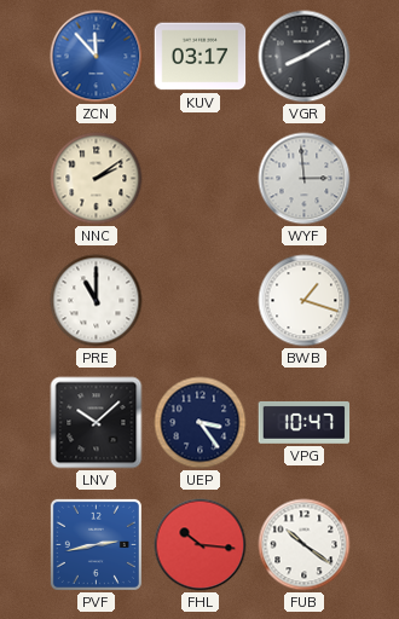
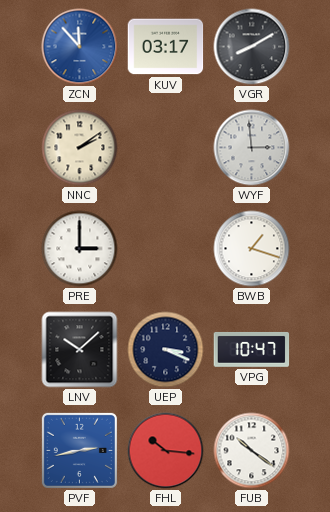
PRE: 11:00 -> 3:00
UEP: 3:24 -> 3:19
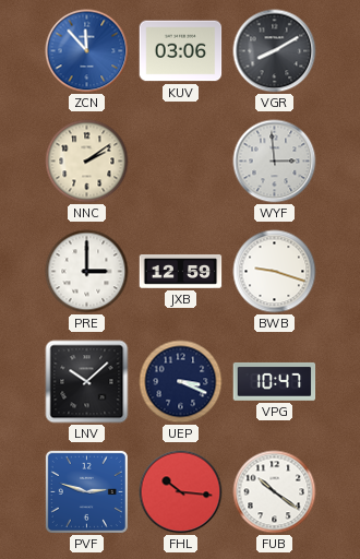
KUV: 03:17 -> 03:06
JXB: none -> 12:59
BWB: 1:18 -> 9:18
PVF: 2:43 -> 2:48
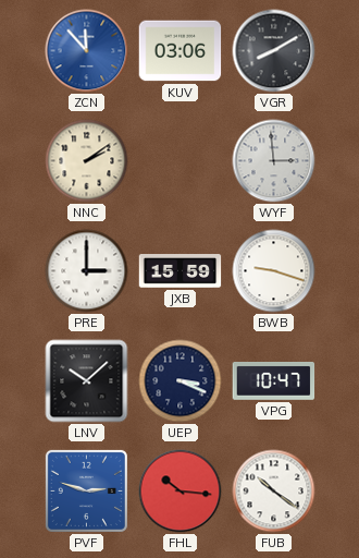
JXB: 12:59 -> 15:59
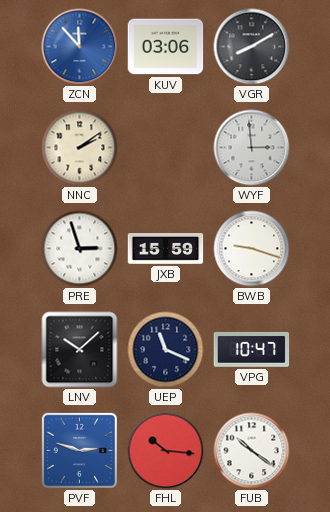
PRE: 3:00 -> 2:57
UEP: 3:19 -> 11:19
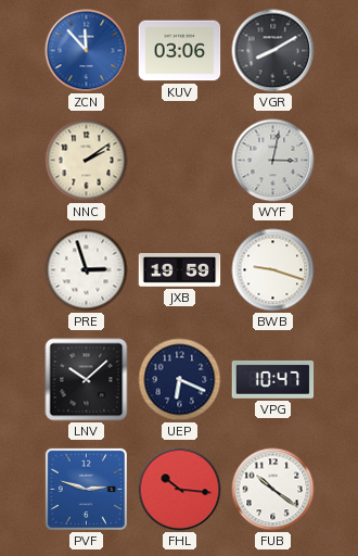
WYF: 2:59 -> 3:02
JXB: 15:59 -> 19:59
UEP: 11:19 -> 6:19
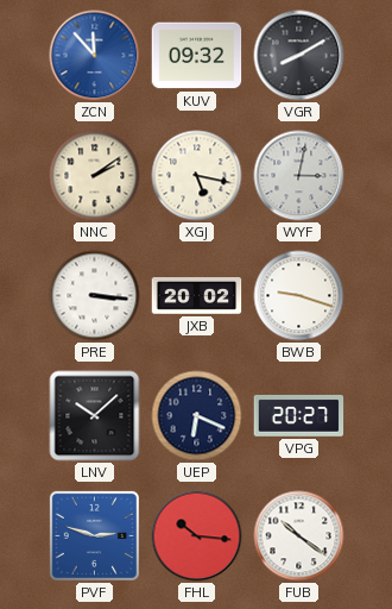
KUV: 03:06 -> 09:32
XGJ: none -> 5:17
PRE: 2:57 -> 3:16
JXB: 19:59 -> 20:02
VPG: 10:47 -> 20:27
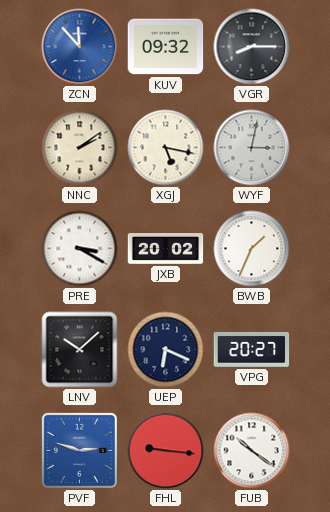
VGR: 8:10 -> 8:15
PRE: 3:16 -> 3:20
BWB: 9:18 -> 1:34
FHL: 10:16 -> 9:16
